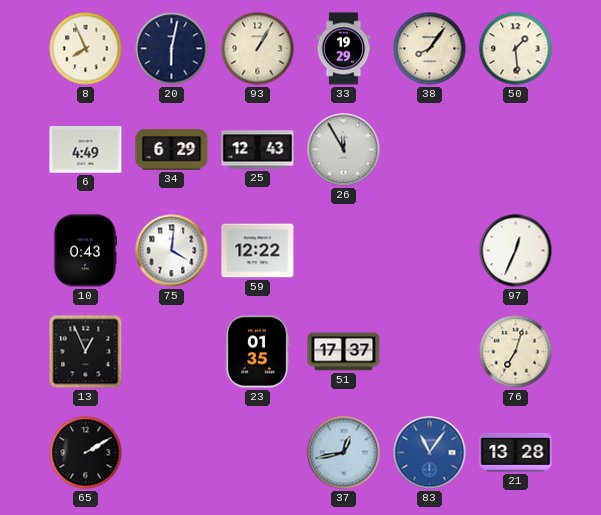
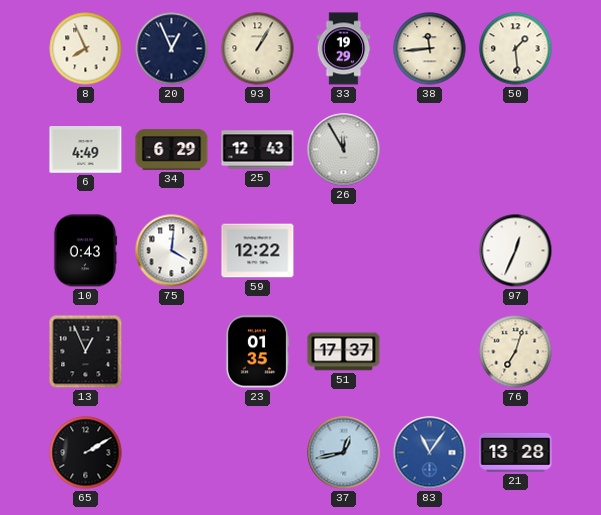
20: 6:02 -> 12:56
38: 8:06 -> 11:44
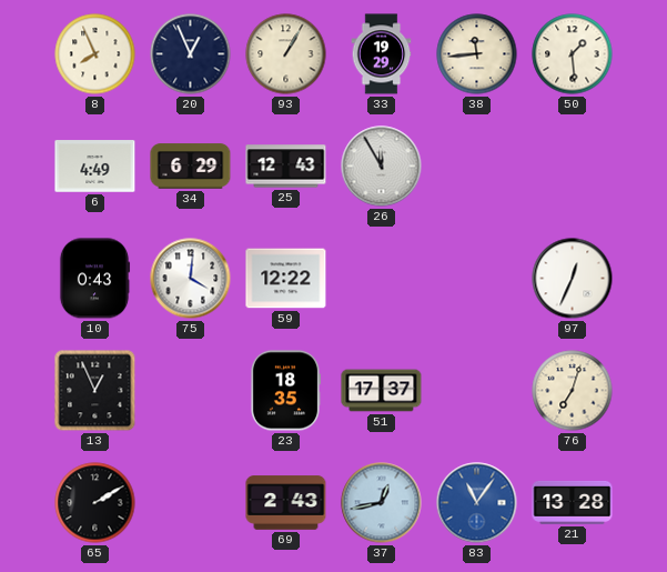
23: 01:35 -> 18:35
69: none -> 2:43
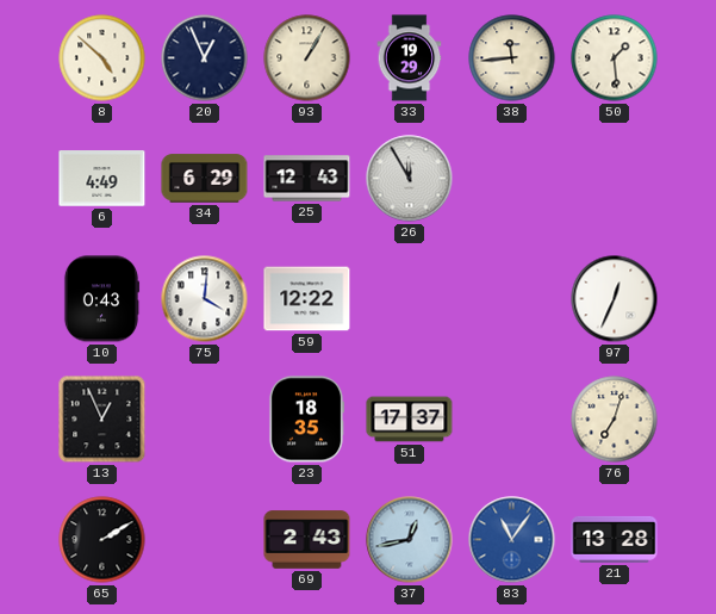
8: 7:56 -> 4:52
